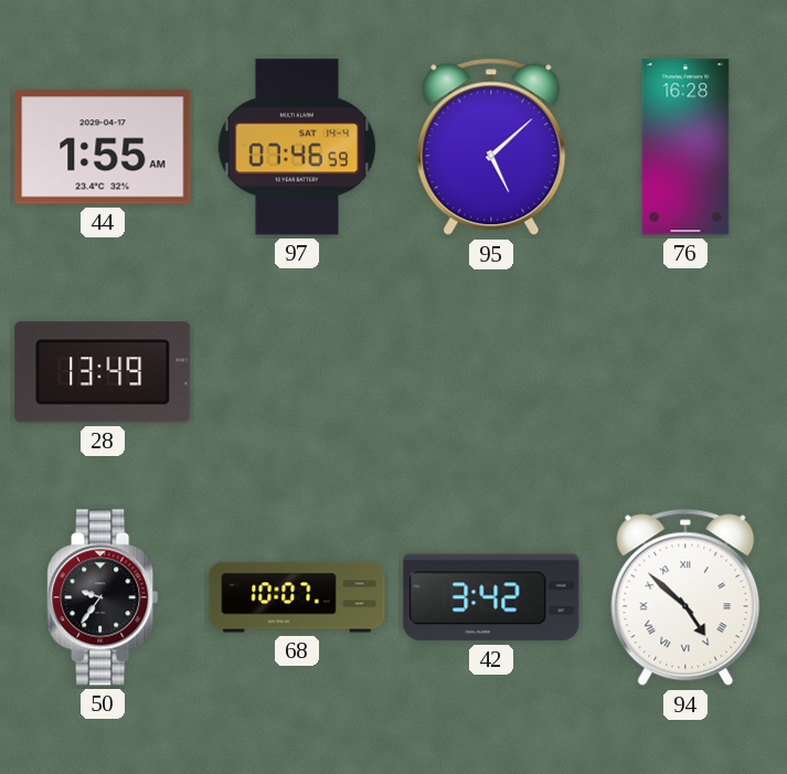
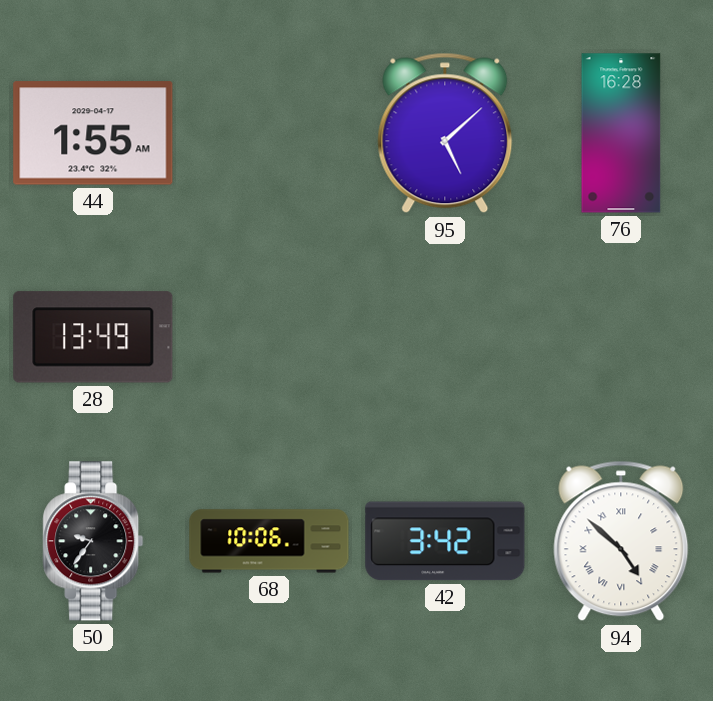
97: 07:46 -> none
68: 10:07 -> 10:06
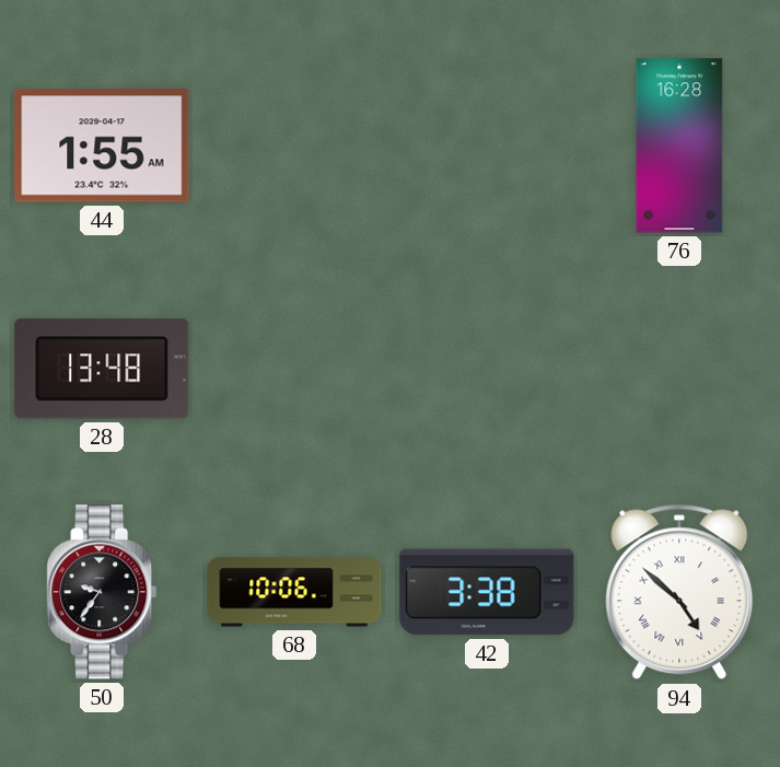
95: 5:08 -> none
28: 13:49 -> 13:48
42: 3:42 -> 3:38
